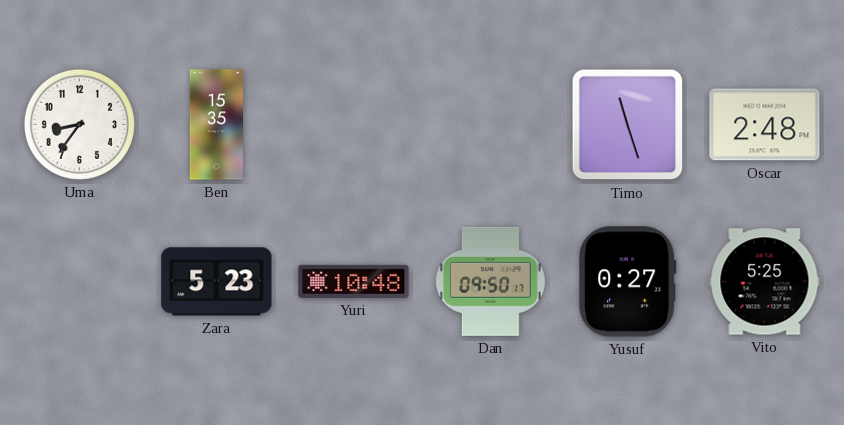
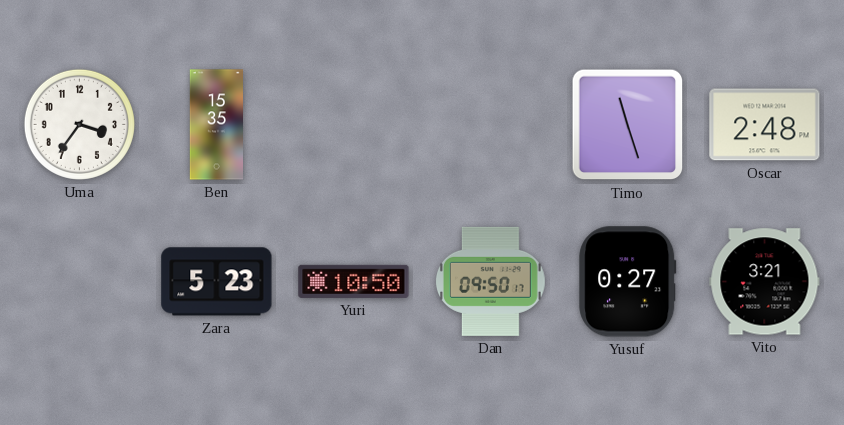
Uma: 8:36 -> 3:36
Yuri: 10:48 -> 10:50
Vito: 5:25 -> 3:21
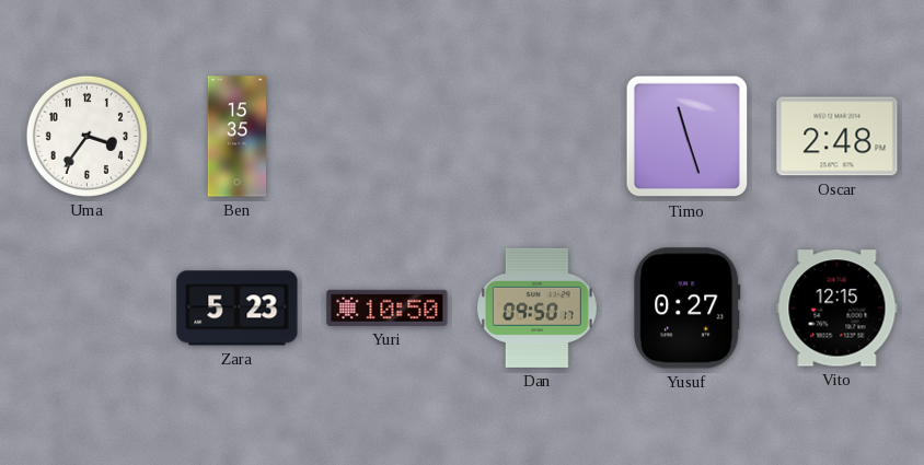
Vito: 3:21 -> 12:15
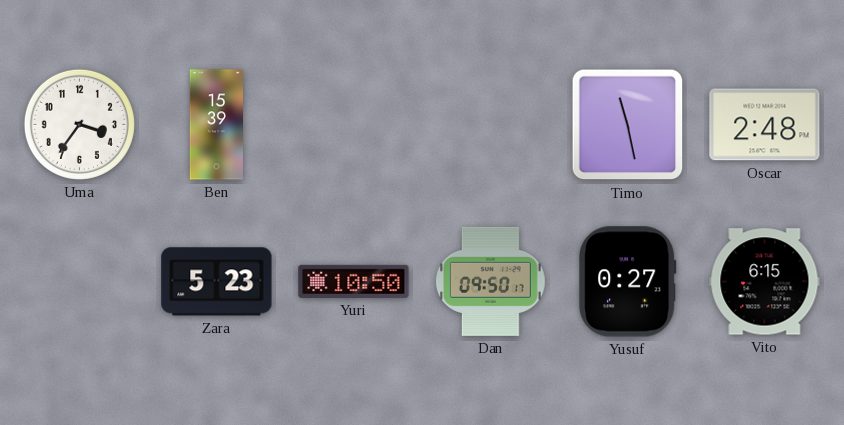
Ben: 15:35 -> 15:39
Timo: 11:27 -> 11:28
Vito: 12:15 -> 6:15
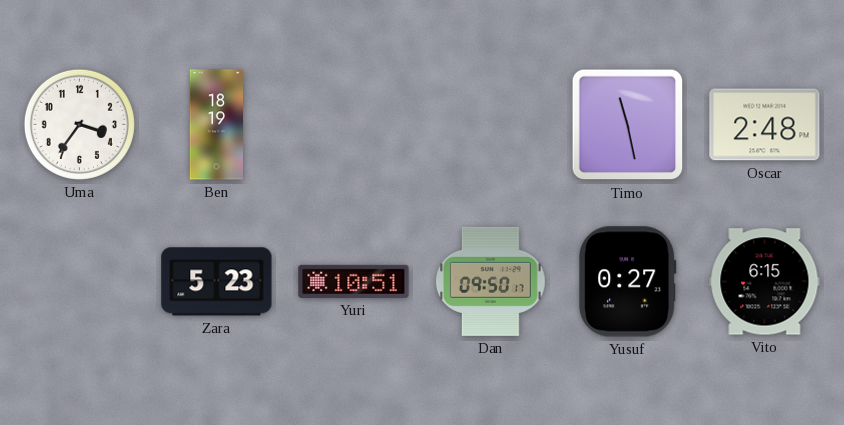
Ben: 15:39 -> 18:19
Yuri: 10:50 -> 10:51
